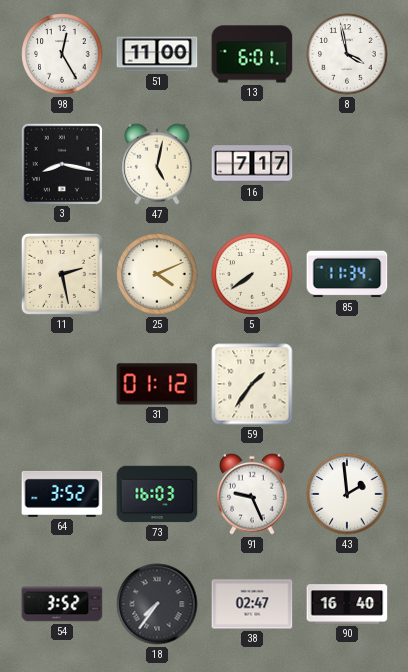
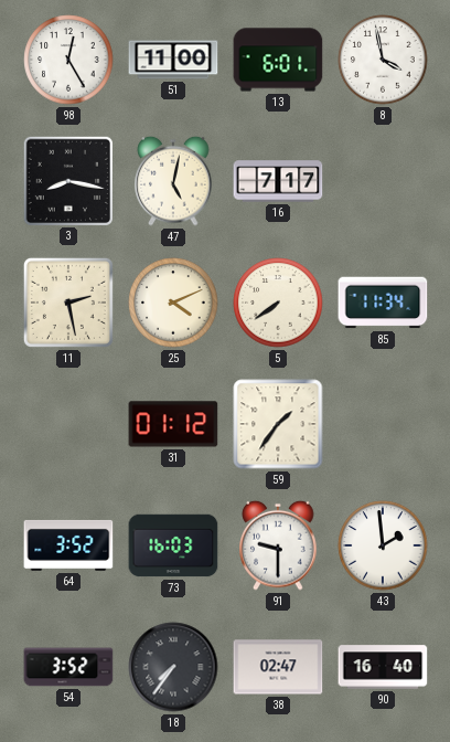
91: 9:26 -> 9:30
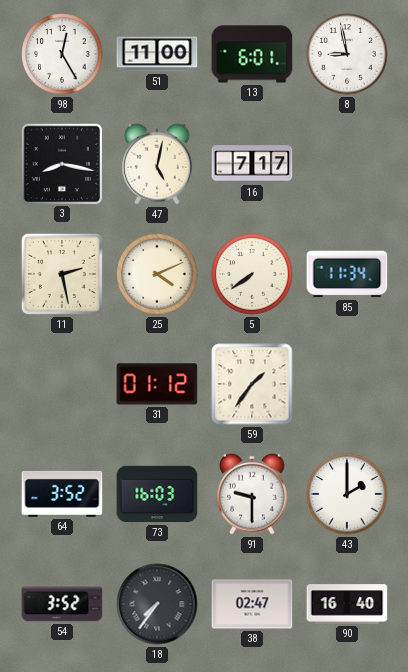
8: 3:58 -> 8:58
43: 1:59 -> 2:00
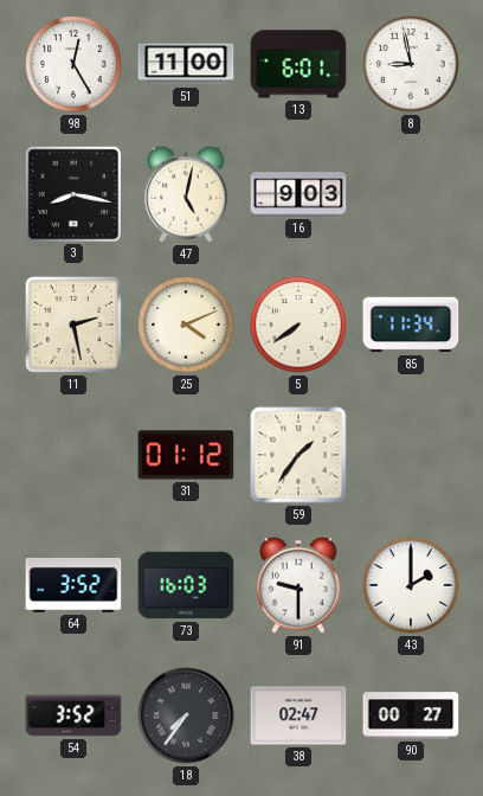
16: 7:17 -> 9:03
90: 16:40 -> 00:27
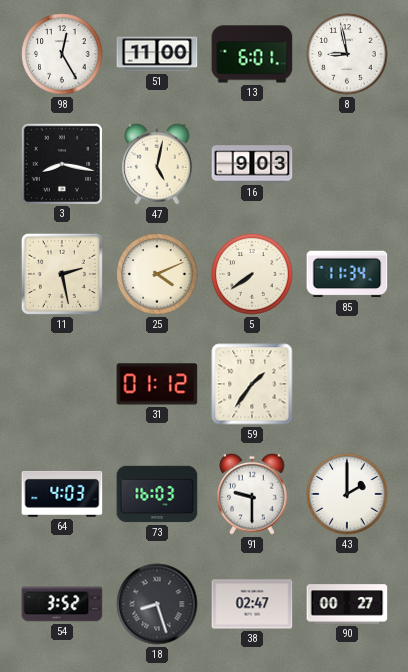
64: 3:52 -> 4:03
18: 7:36 -> 8:27
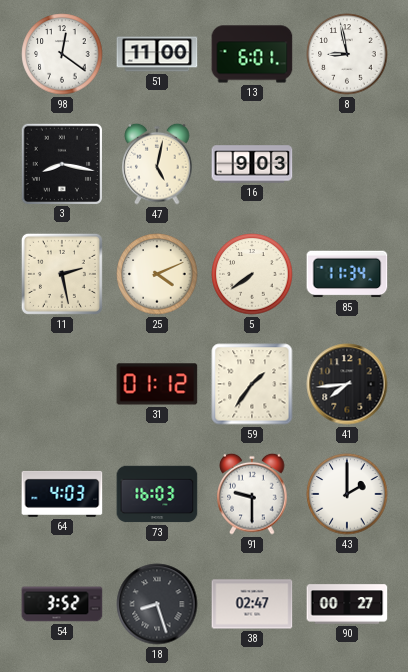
98: 12:25 -> 12:21
41: none -> 7:44
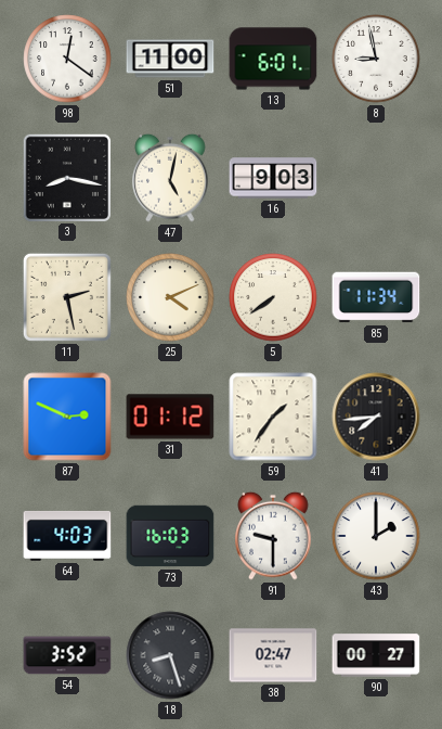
87: none -> 2:49
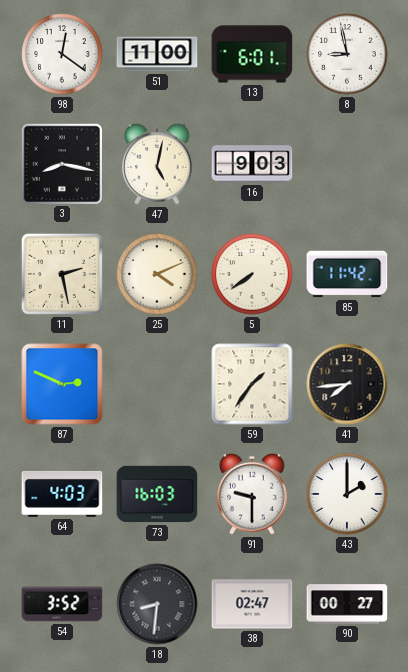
85: 11:34 -> 11:42
31: 01:12 -> none
18: 8:27 -> 8:31
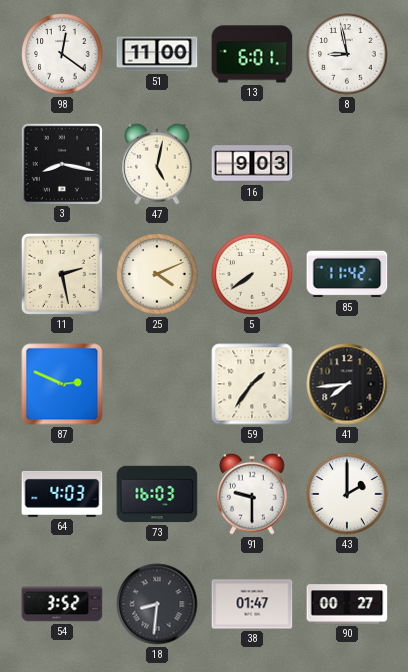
38: 02:47 -> 01:47
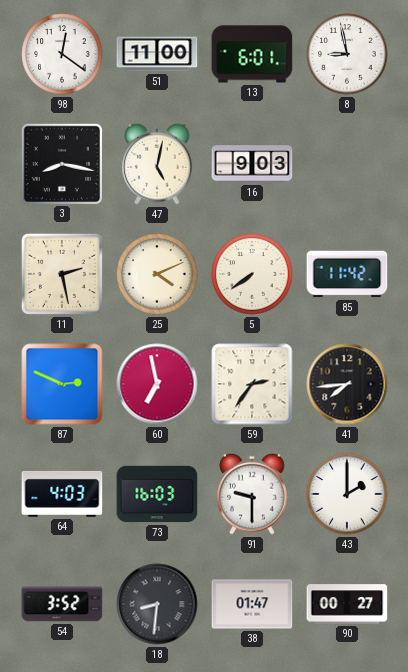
60: none -> 6:58
59: 1:36 -> 2:36
